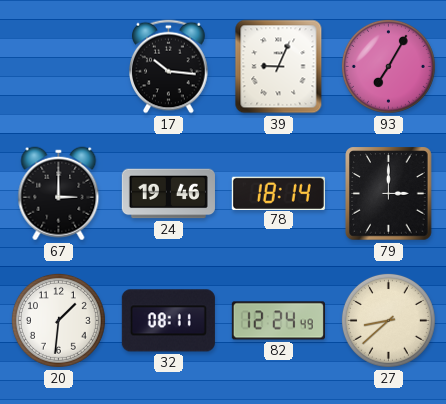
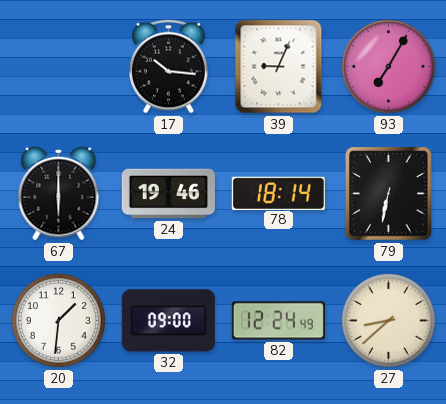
67: 3:00 -> 6:00
79: 3:00 -> 6:32
32: 08:11 -> 09:00
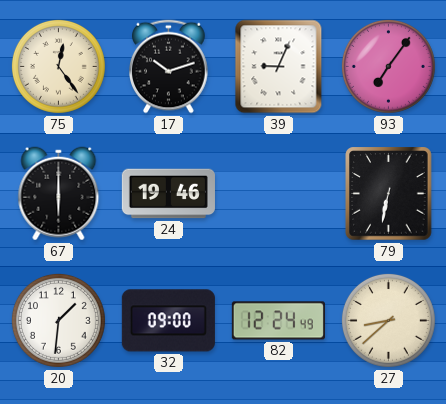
75: none -> 12:24
17: 10:16 -> 10:12
93: 7:05 -> 7:06
78: 18:14 -> none
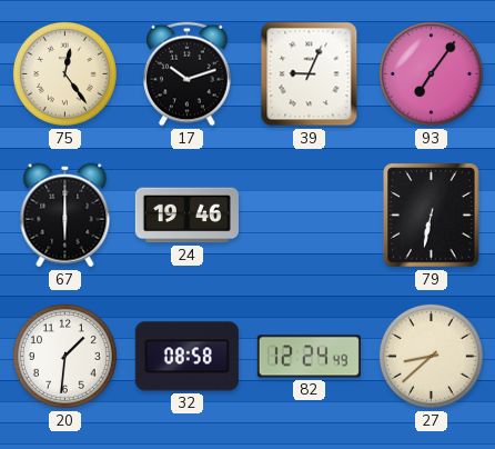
32: 09:00 -> 08:58
